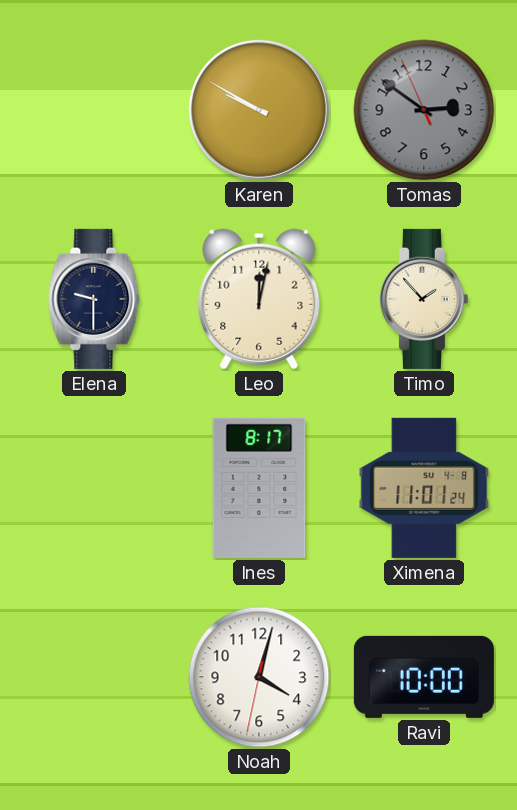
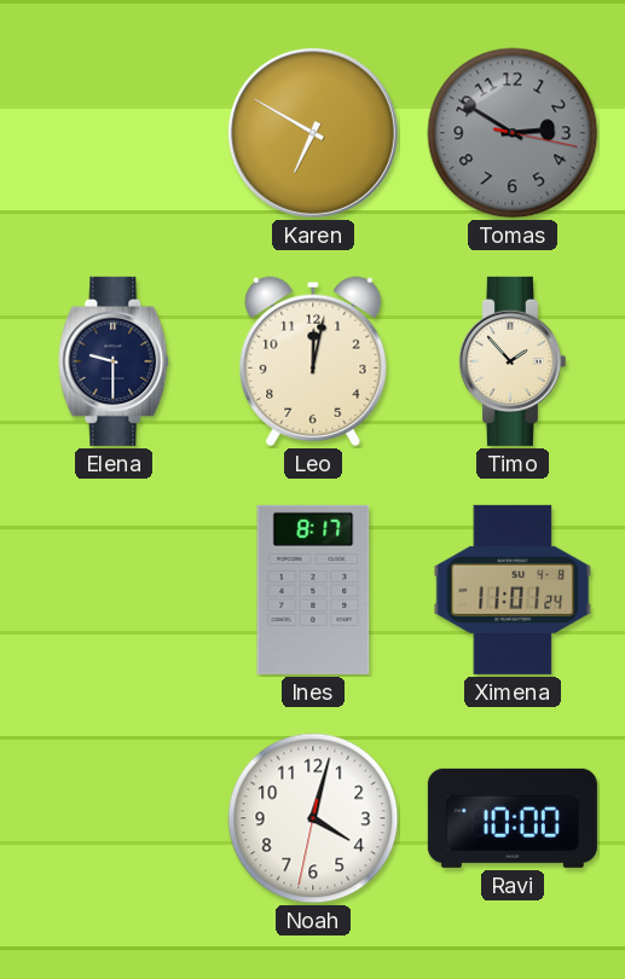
Karen: 9:50 -> 6:50
Tomas: 2:50:56 -> 2:50:17
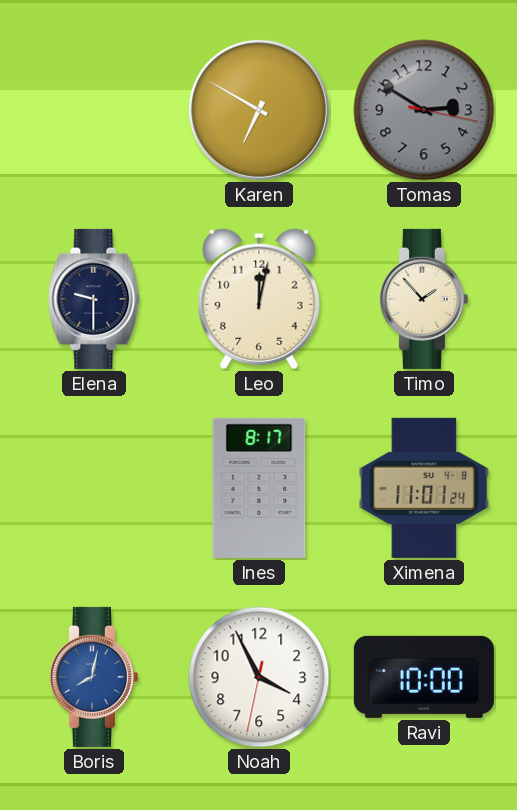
Boris: none -> 8:02
Noah: 4:02 -> 3:55
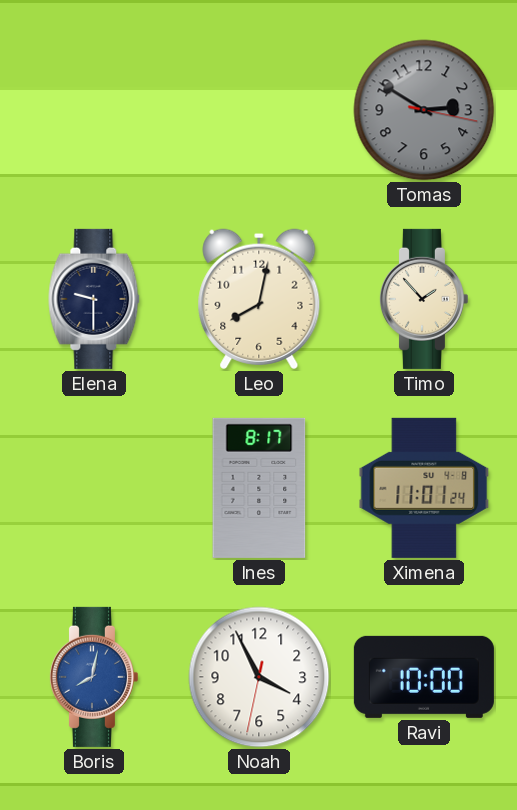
Karen: 6:50 -> none
Leo: 12:02 -> 8:02
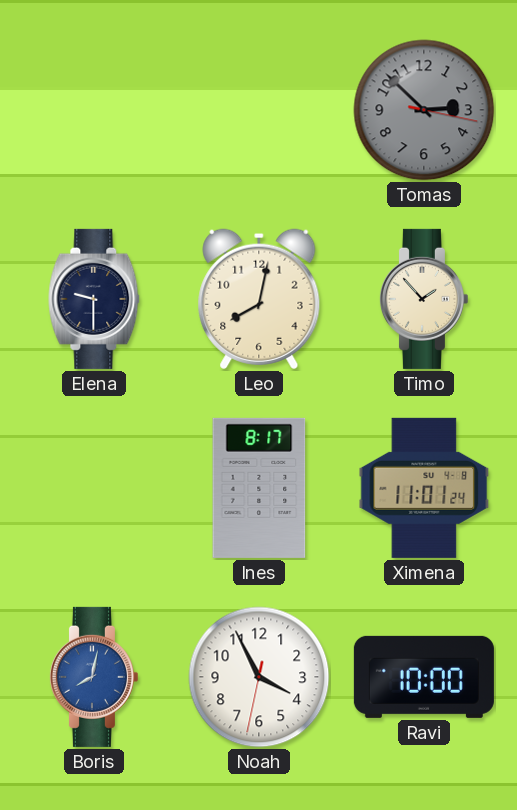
Tomas: 2:50 -> 2:52
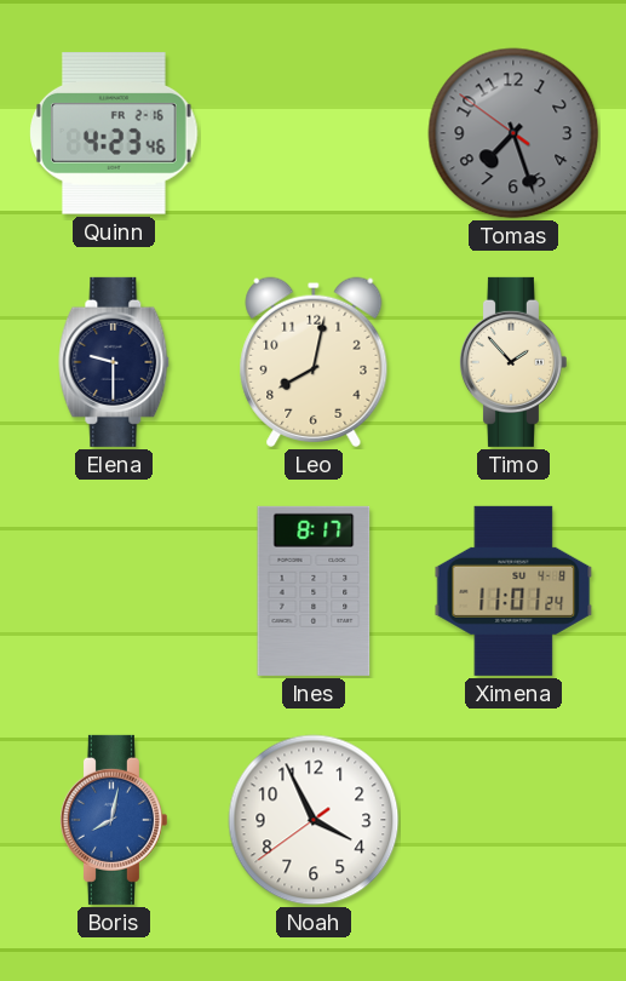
Quinn: none -> 4:23
Tomas: 2:52 -> 7:26
Noah: 3:55:32 -> 3:55:39
Ravi: 10:00 -> none
